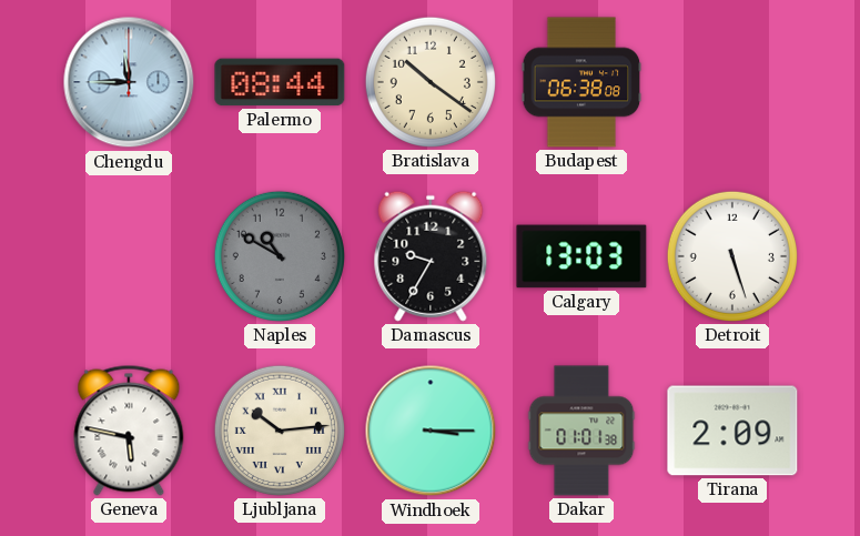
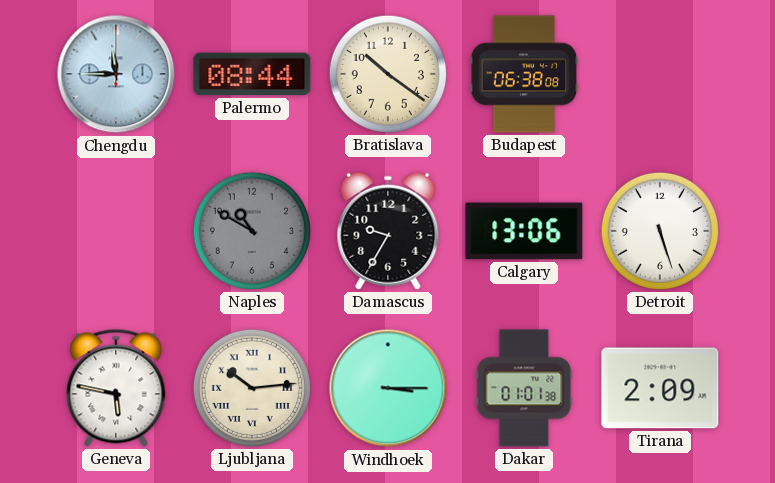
Calgary: 13:03 -> 13:06
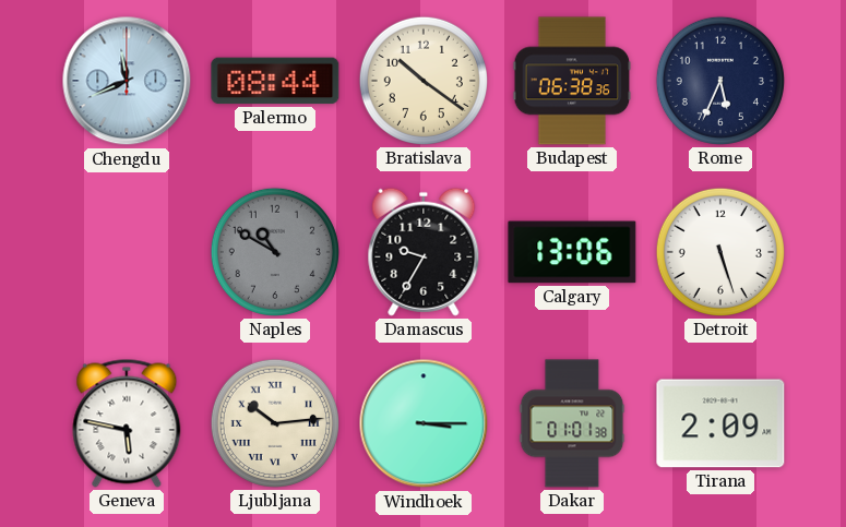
Chengdu: 11:45 -> 11:41
Budapest: 06:38:08 -> 06:38:36
Rome: none -> 5:34
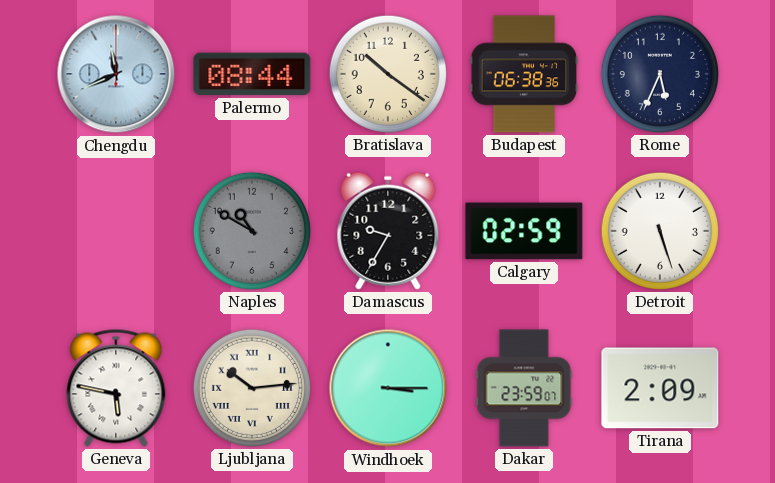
Calgary: 13:06 -> 02:59
Dakar: 01:01 -> 23:59
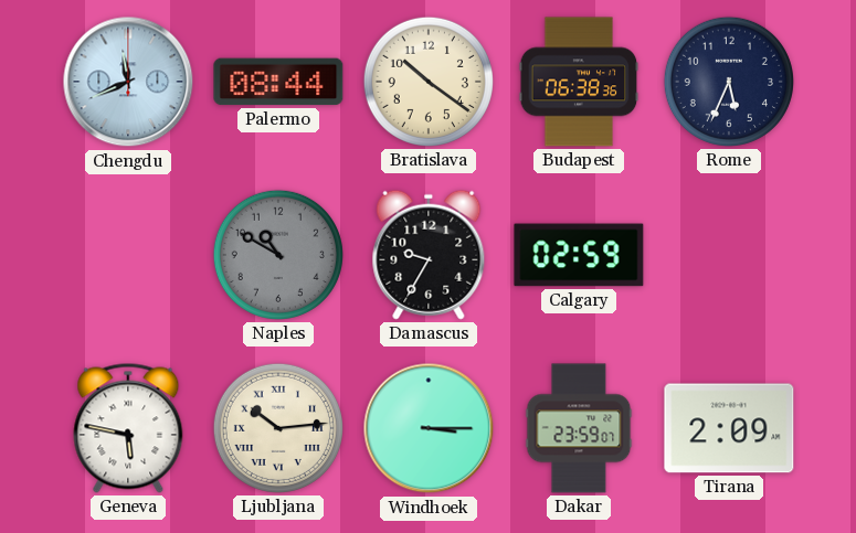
Detroit: 5:27 -> none
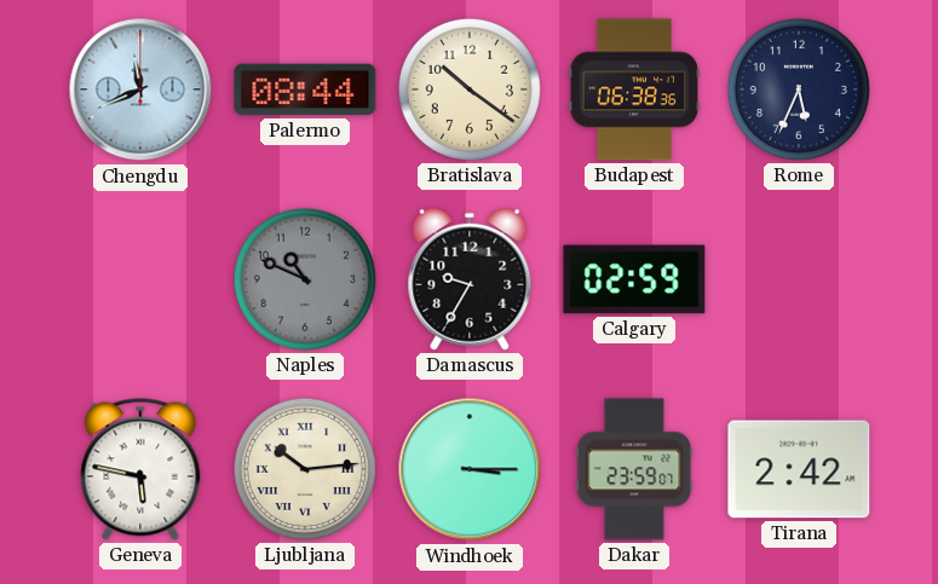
Naples: 10:50 -> 10:49
Tirana: 2:09 -> 2:42
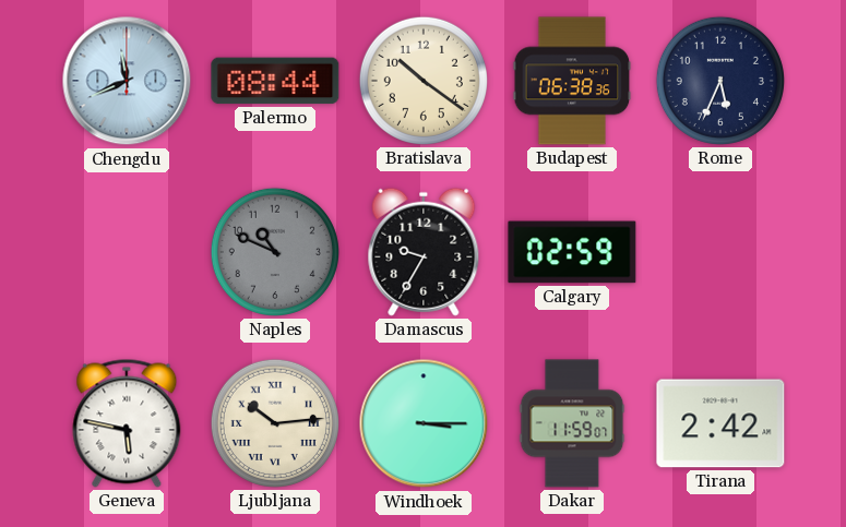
Dakar: 23:59 -> 11:59
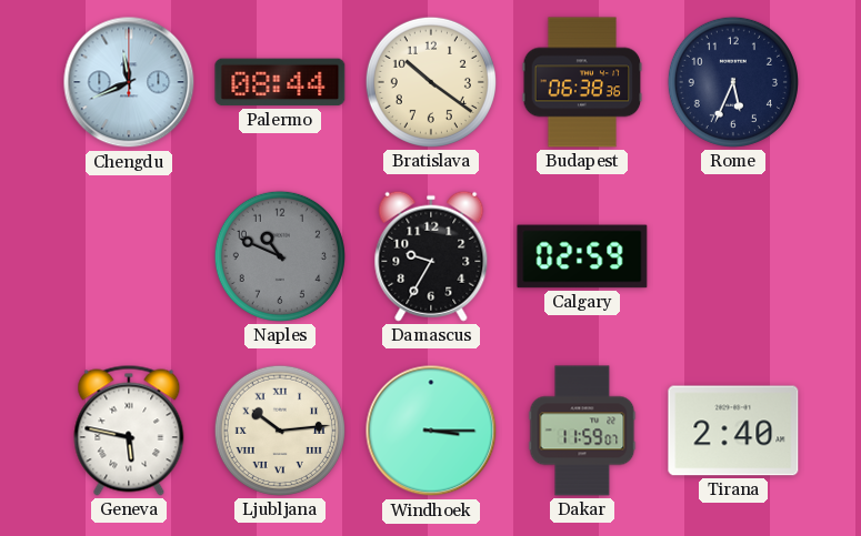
Tirana: 2:42 -> 2:40
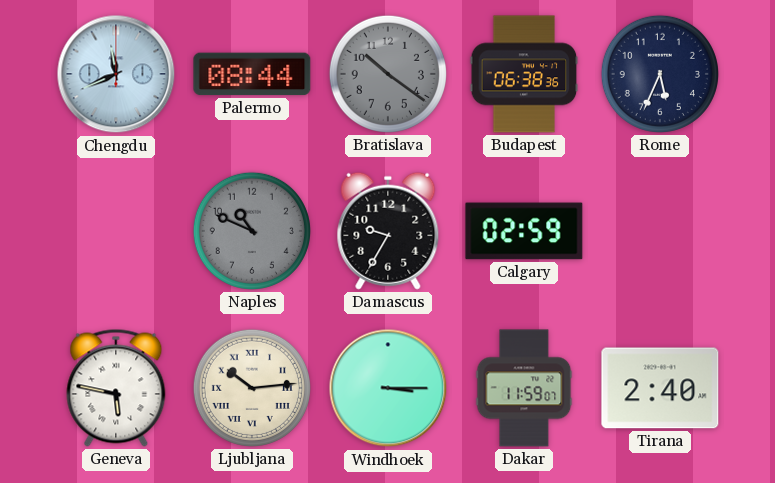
Bratislava dial: cream -> grey
